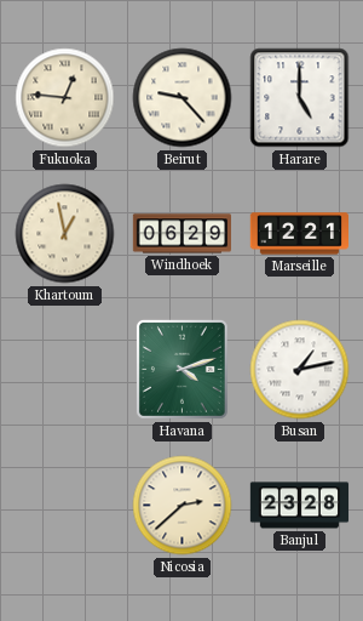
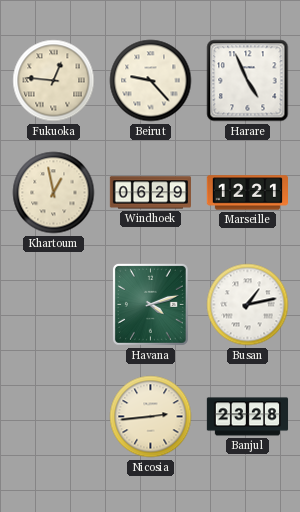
Harare: 5:00 -> 4:56
Nicosia: 2:38 -> 2:44
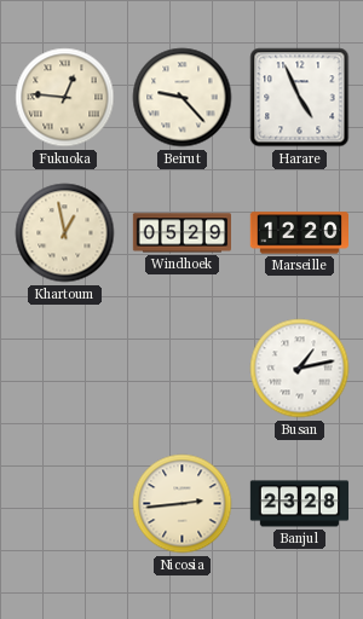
Windhoek: 06:29 -> 05:29
Marseille: 12:21 -> 12:20
Havana: 4:12 -> none
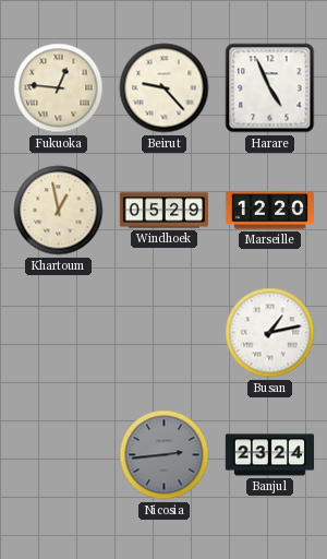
Nicosia dial: cream -> grey
Banjul: 23:28 -> 23:24
